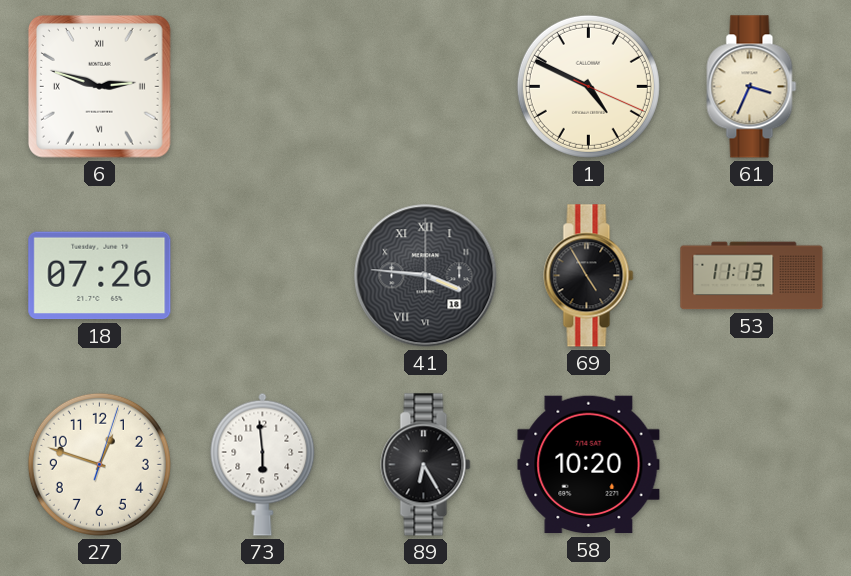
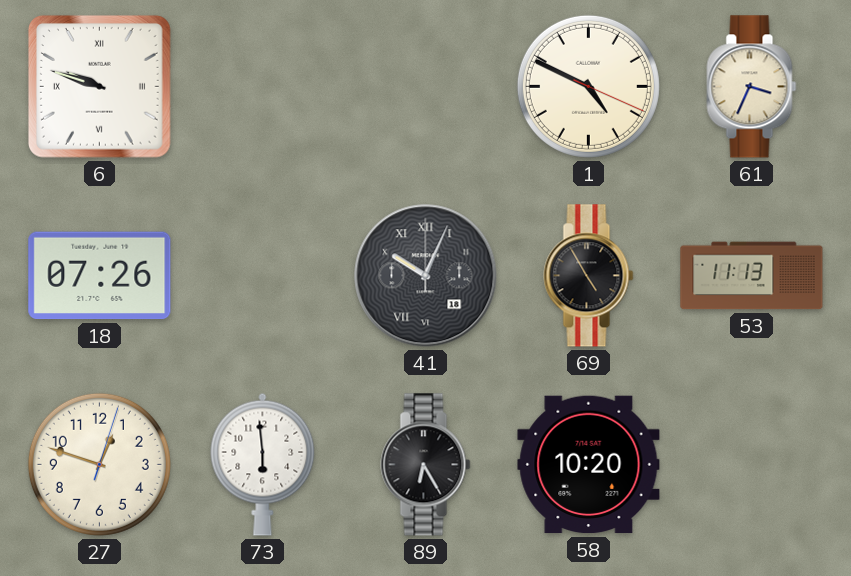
6: 2:48 -> 9:48
41: 3:46 -> 10:04
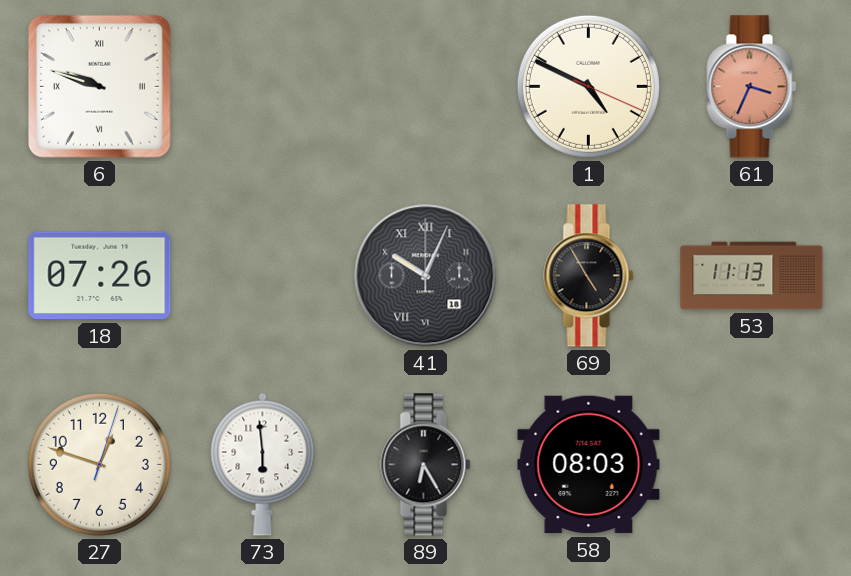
61 dial: cream -> salmon
58: 10:20 -> 08:03
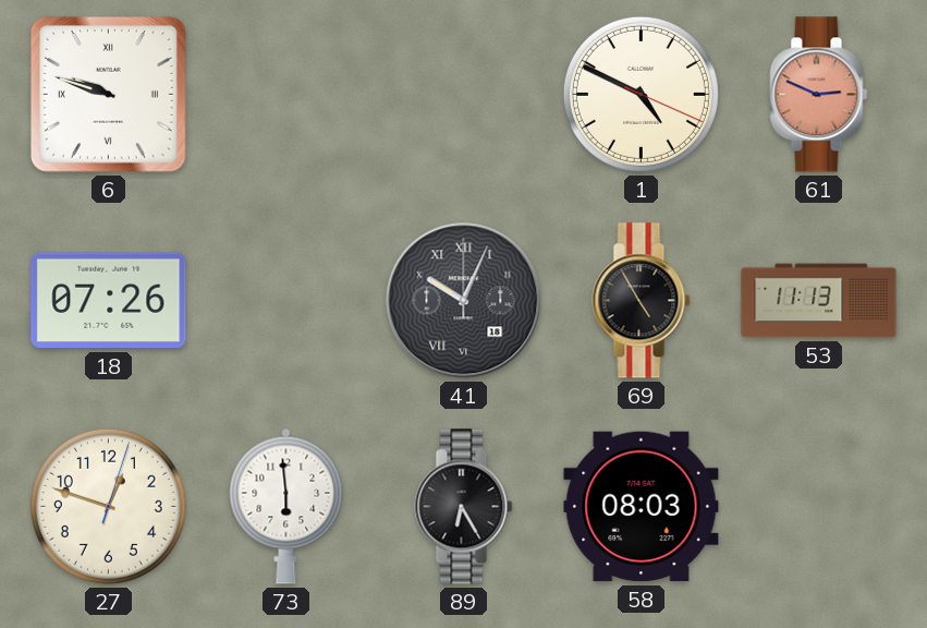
61: 3:34 -> 2:49
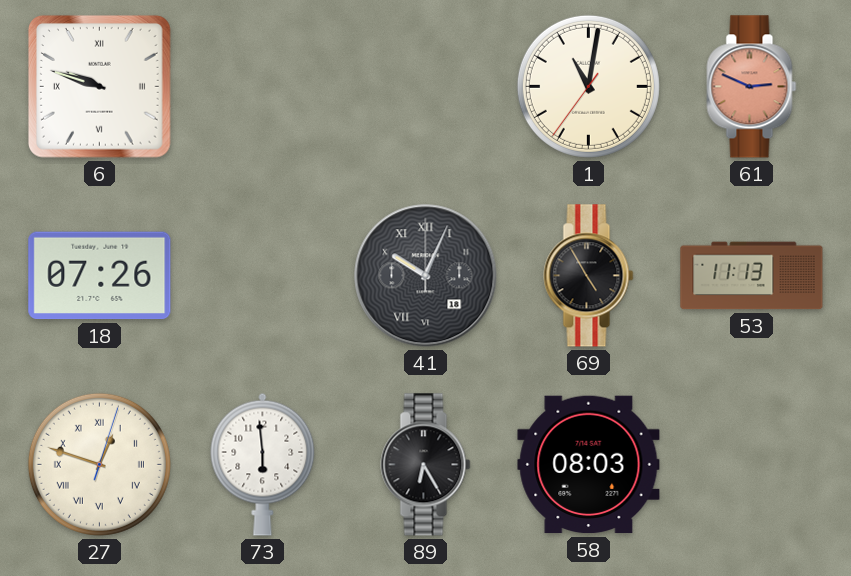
1: 4:49 -> 11:01
27 numerals: Arabic -> Roman
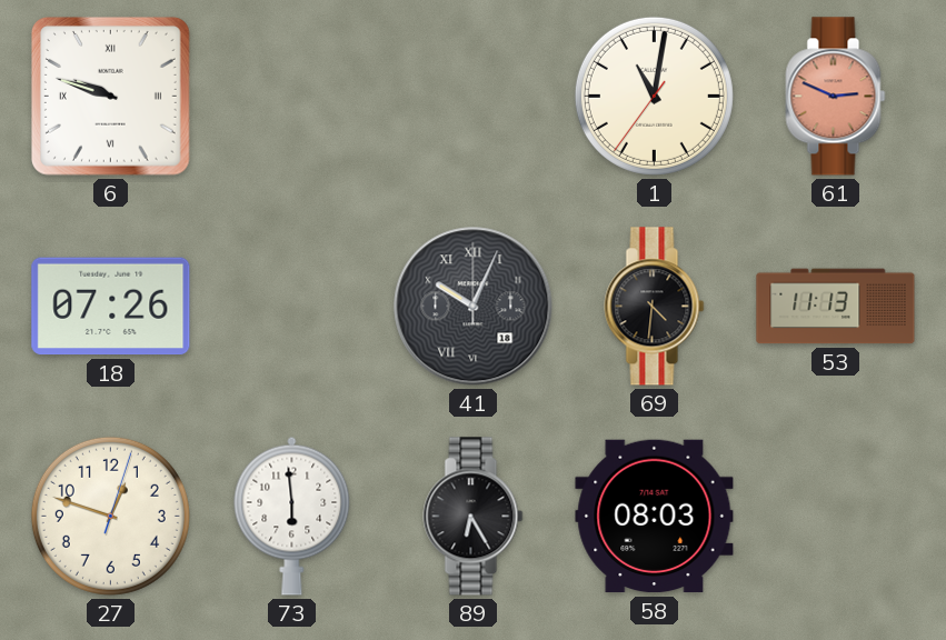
69: 4:55 -> 4:31
27 numerals: Roman -> Arabic
